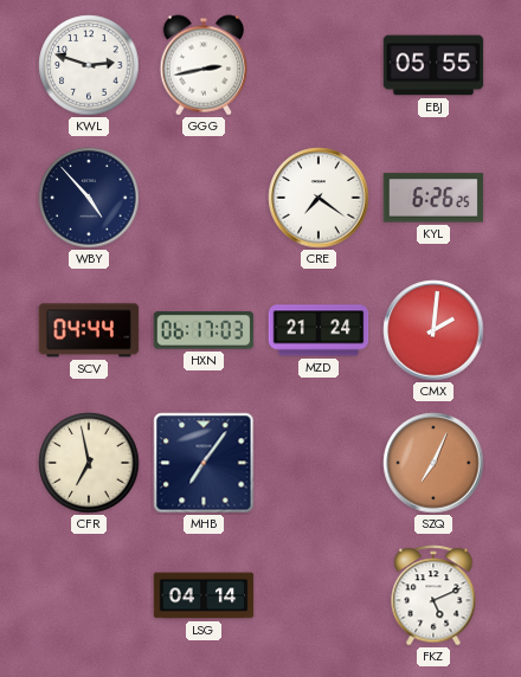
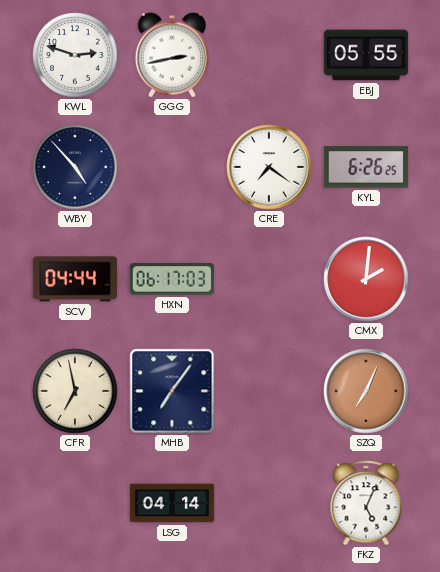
MZD: 21:24 -> none
FKZ: 5:11 -> 5:04
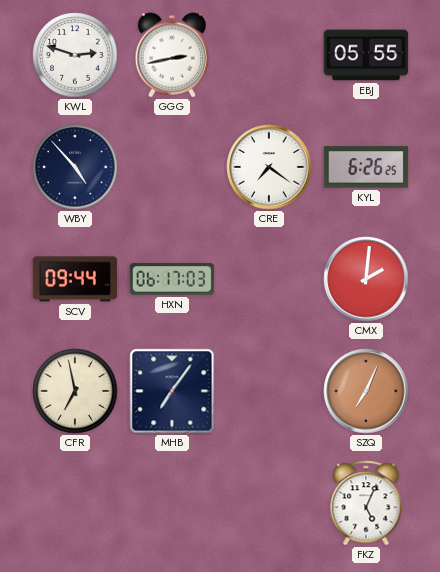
SCV: 04:44 -> 09:44
LSG: 04:14 -> none
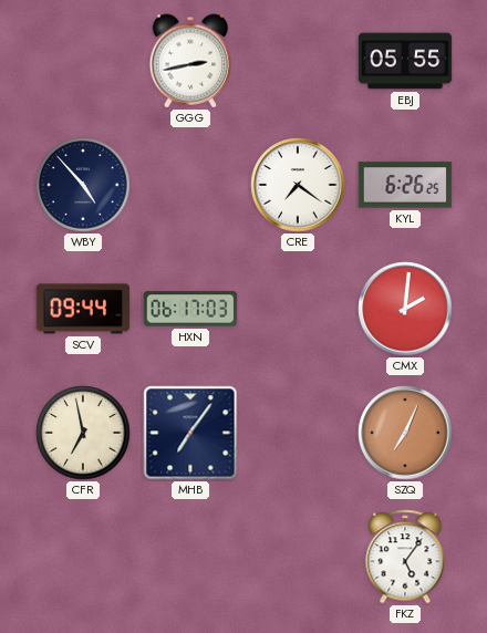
KWL: 2:48 -> none
FKZ: 5:04 -> 5:06
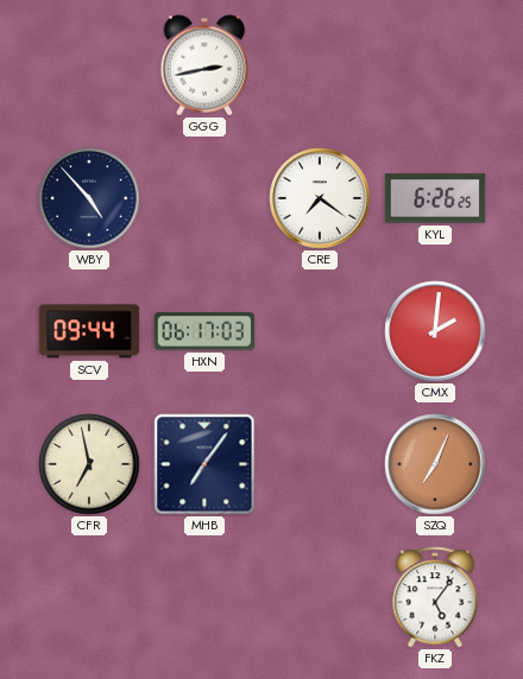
EBJ: 05:55 -> none
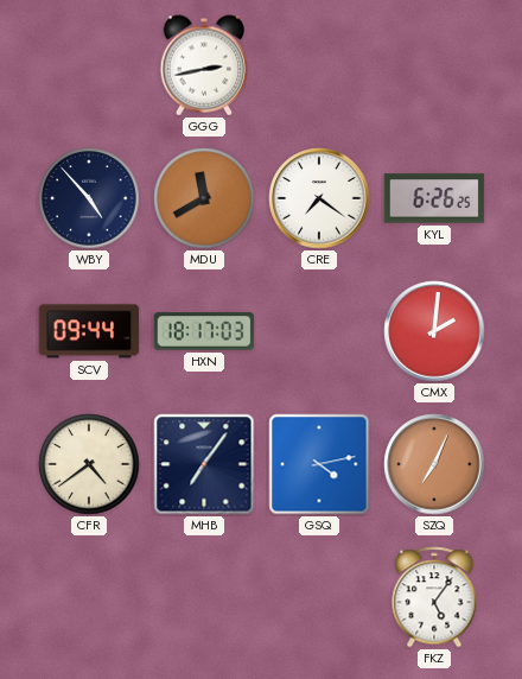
MDU: none -> 11:40
HXN: 06:17 -> 18:17
CFR: 6:58 -> 4:39
GSQ: none -> 4:13
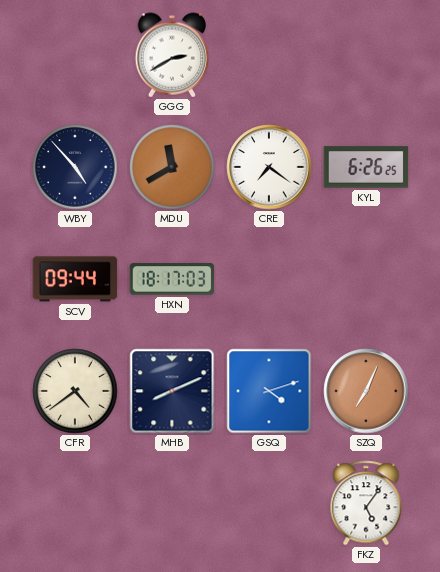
GGG: 2:43 -> 2:40
CMX: 2:01 -> none
MHB: 7:06 -> 8:11
GSQ: 4:13 -> 4:12
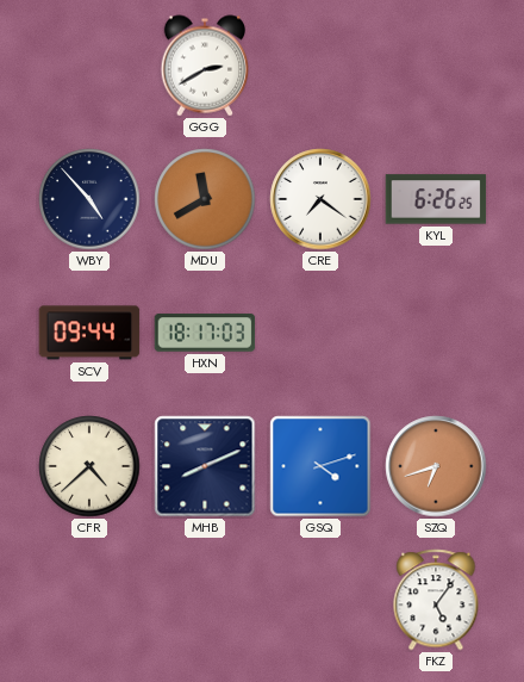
CFR: 4:39 -> 4:38
SZQ: 7:04 -> 6:42
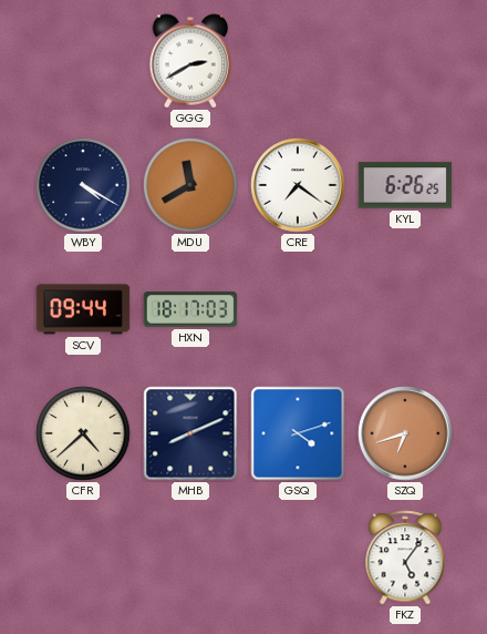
WBY: 4:53 -> 4:20
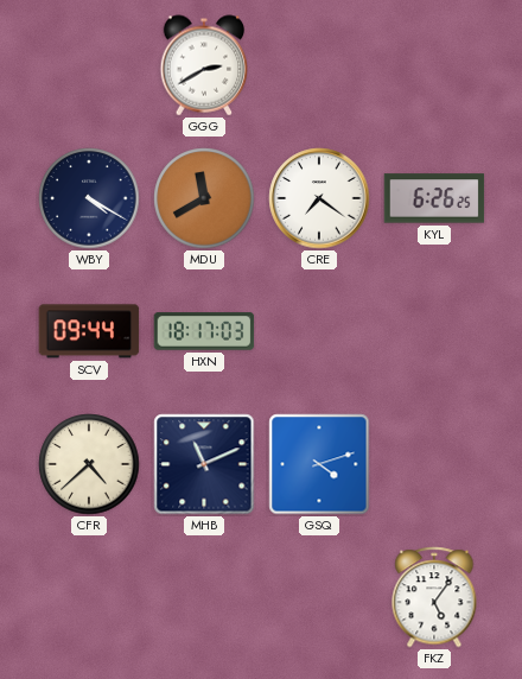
MHB: 8:11 -> 11:11
SZQ: 6:42 -> none
